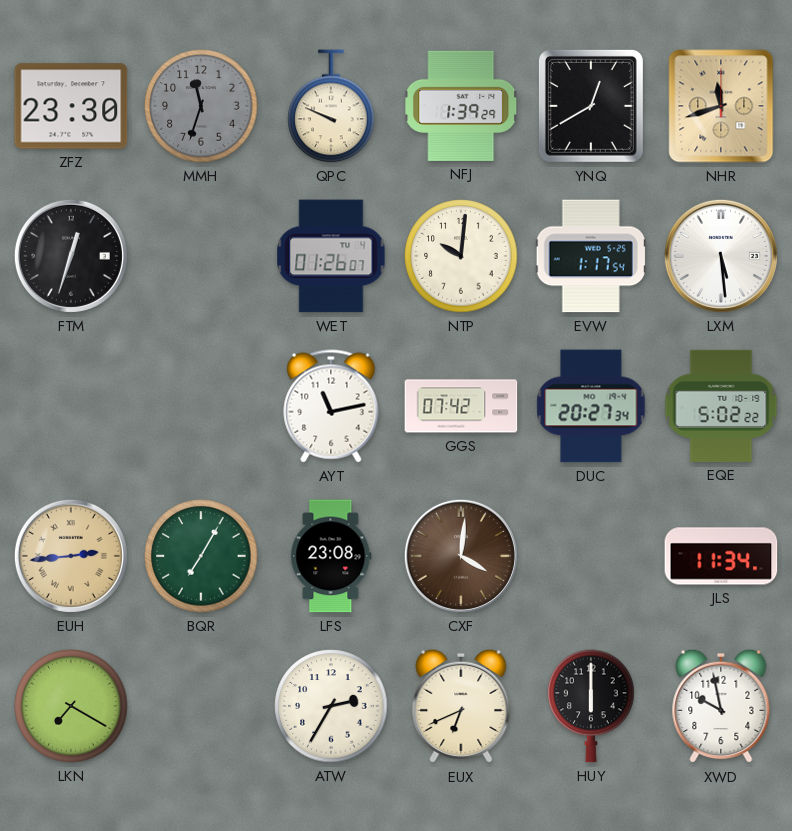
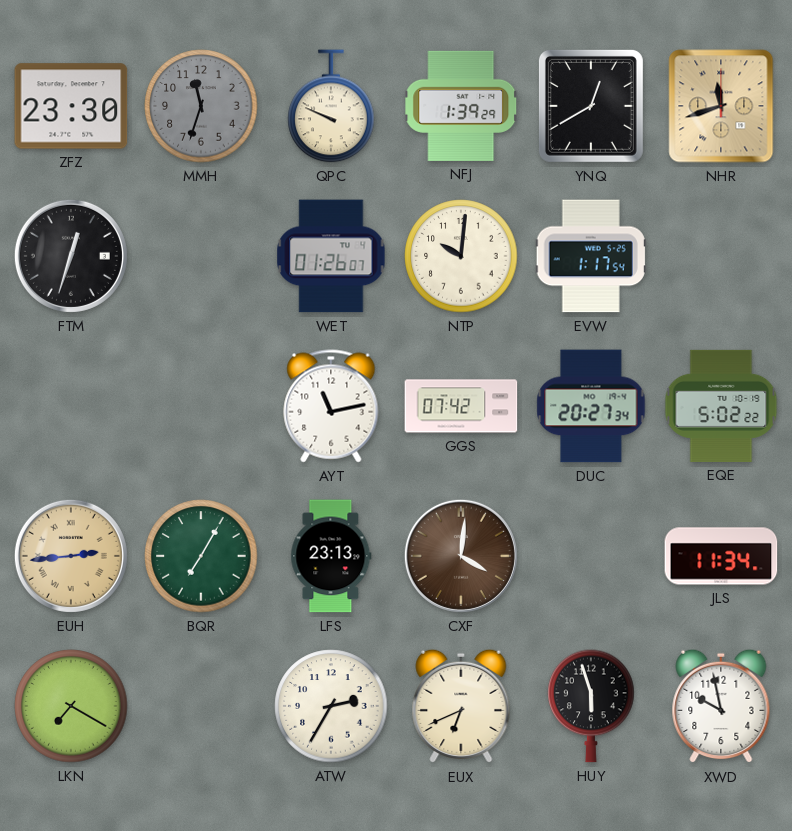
LXM: 5:29 -> none
LFS: 23:08 -> 23:13
HUY: 6:00 -> 5:57
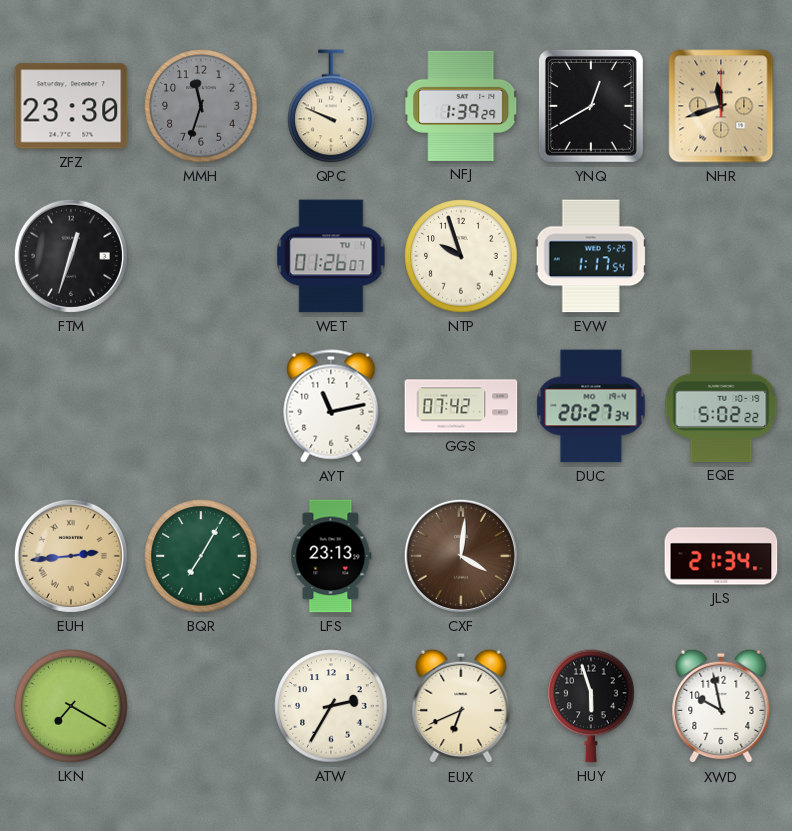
NTP: 10:01 -> 9:57
JLS: 11:34 -> 21:34
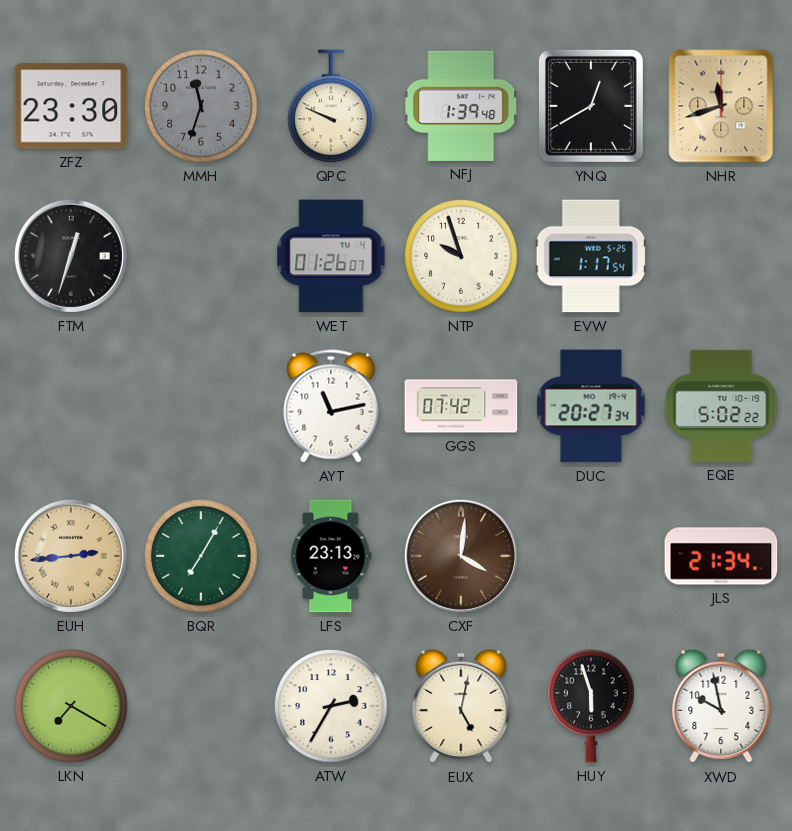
NFJ: 1:39:29 -> 1:39:48
EUX: 6:41 -> 5:02
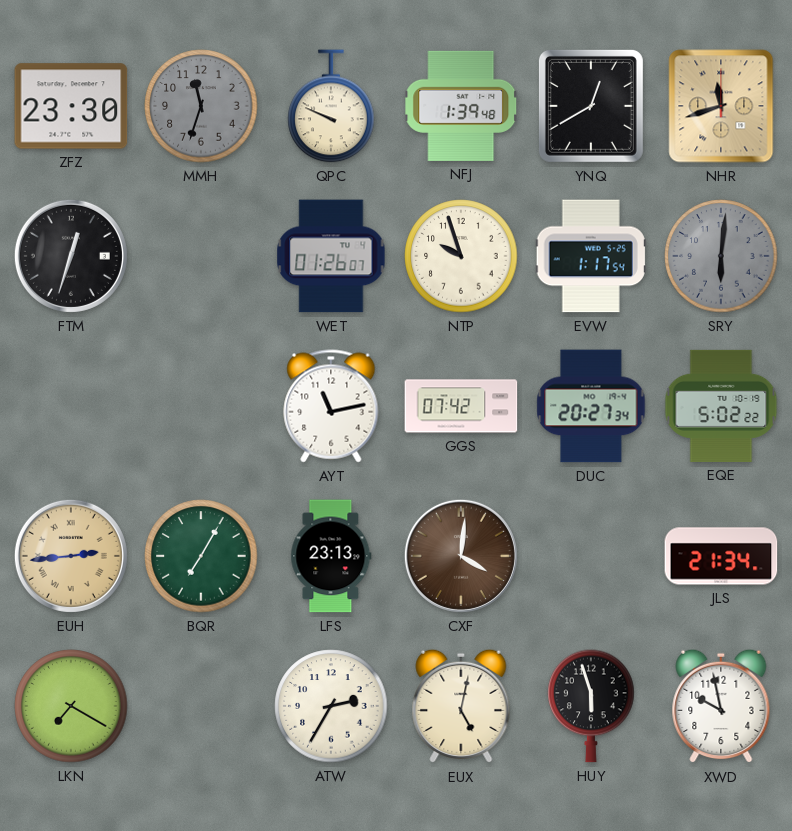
SRY: none -> 6:01
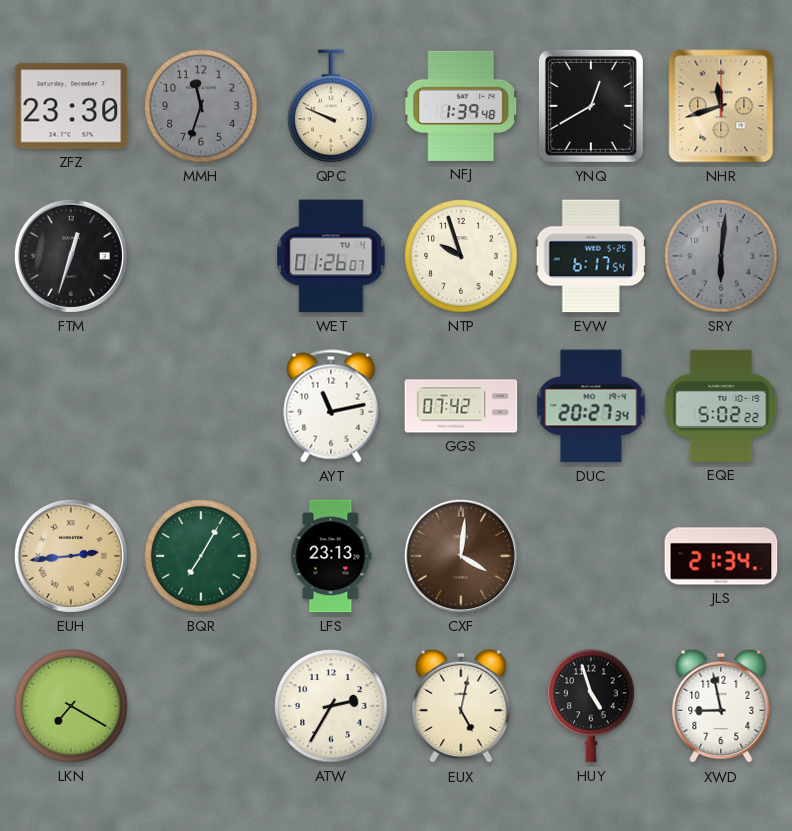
EVW: 1:17 -> 6:17
HUY: 5:57 -> 4:57
XWD: 9:58 -> 8:58
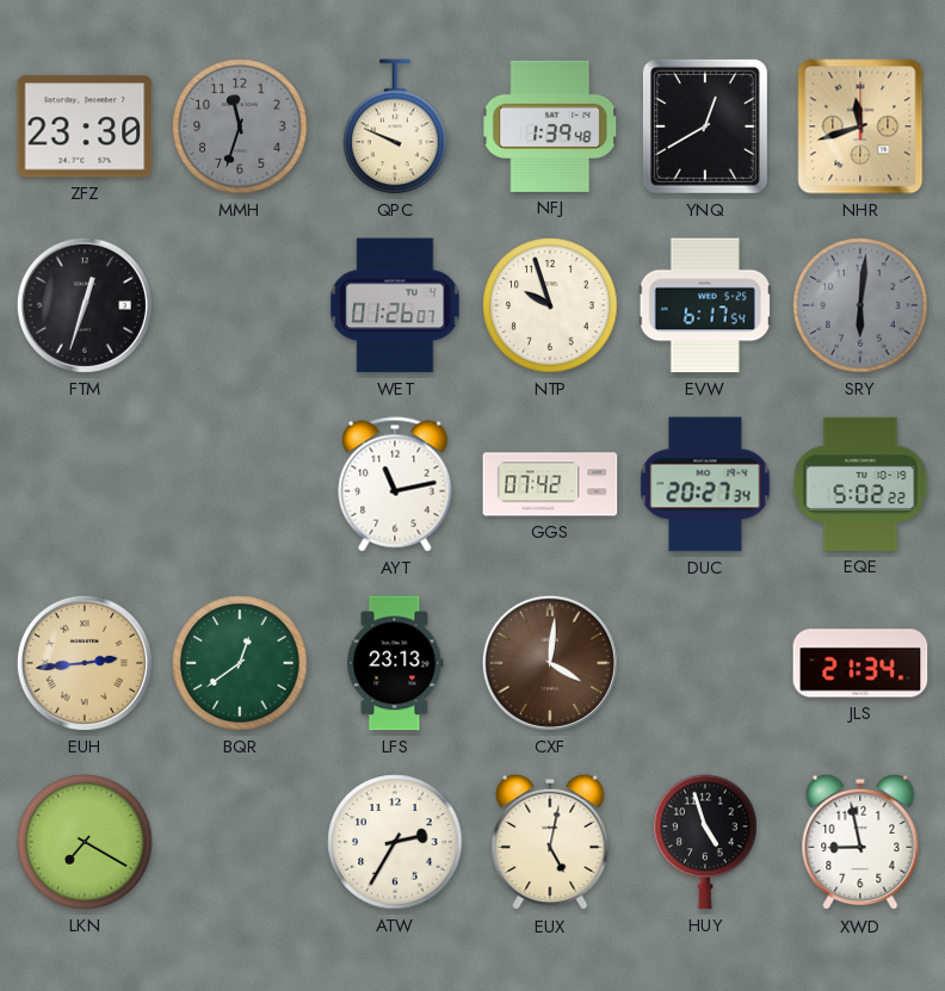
BQR: 7:05 -> 12:39
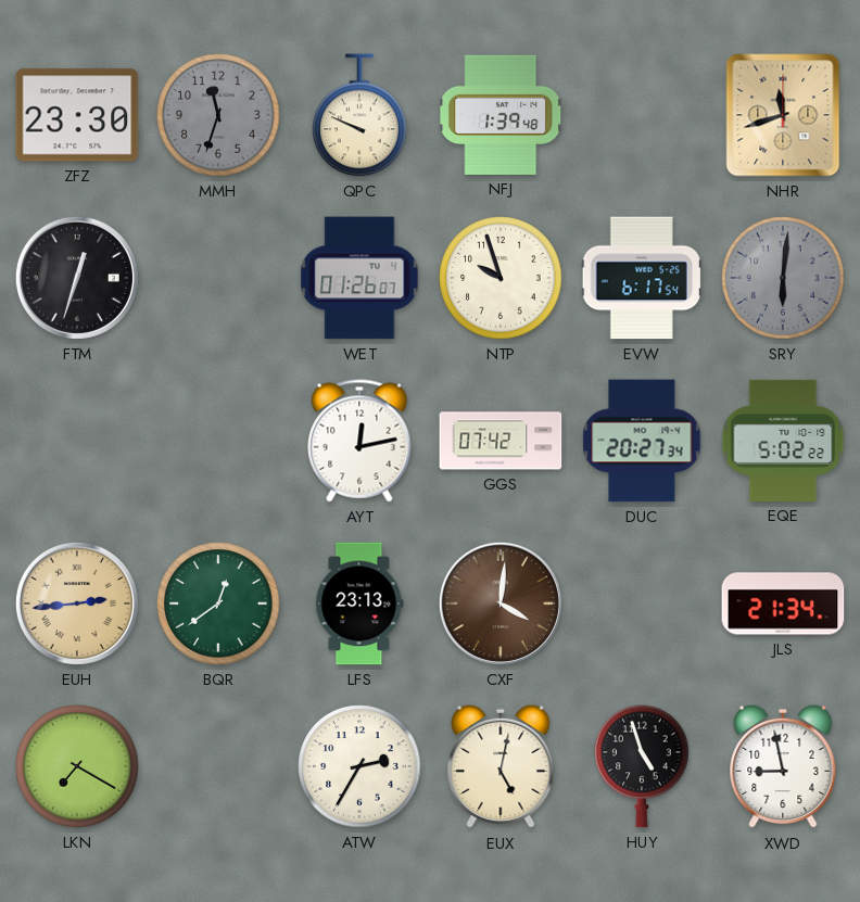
YNQ: 12:40 -> none
AYT: 11:13 -> 12:13
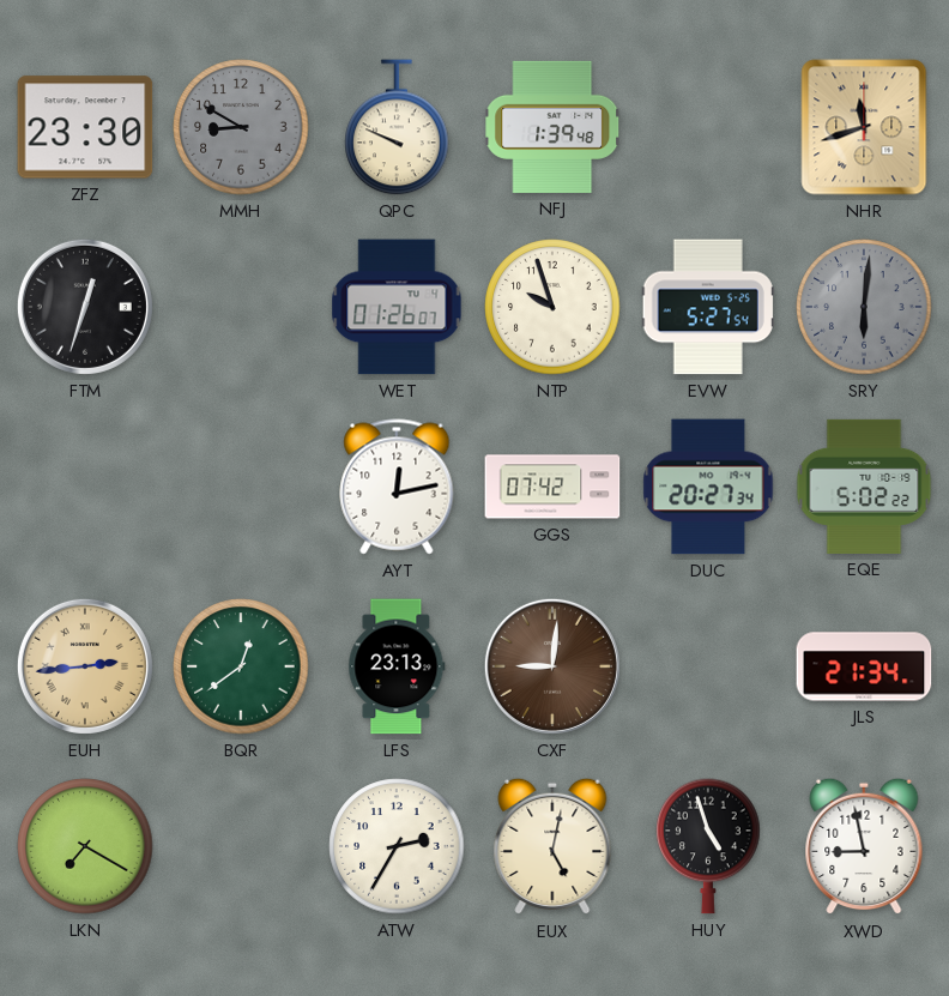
MMH: 11:33 -> 8:50
EVW: 6:17 -> 5:27
CXF: 4:01 -> 9:01
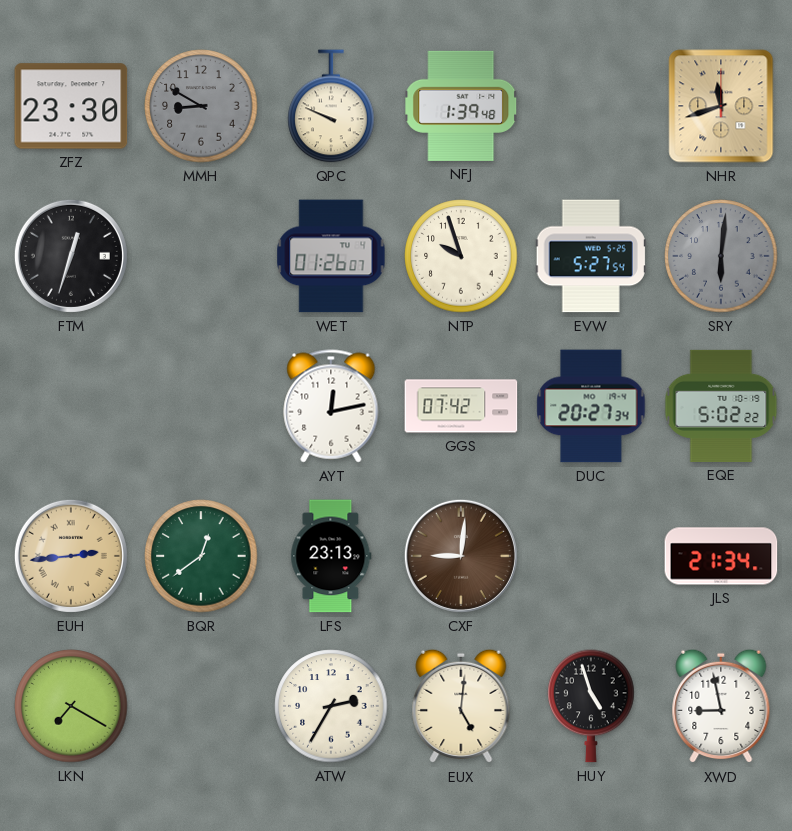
EUX: 5:02 -> 5:01
